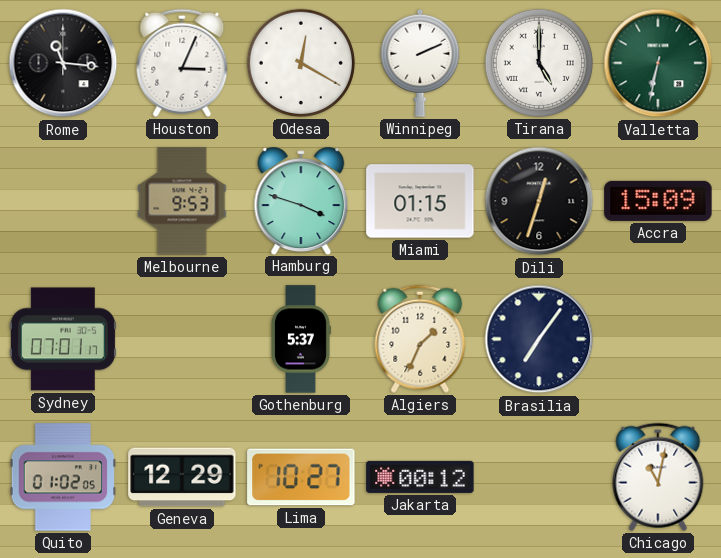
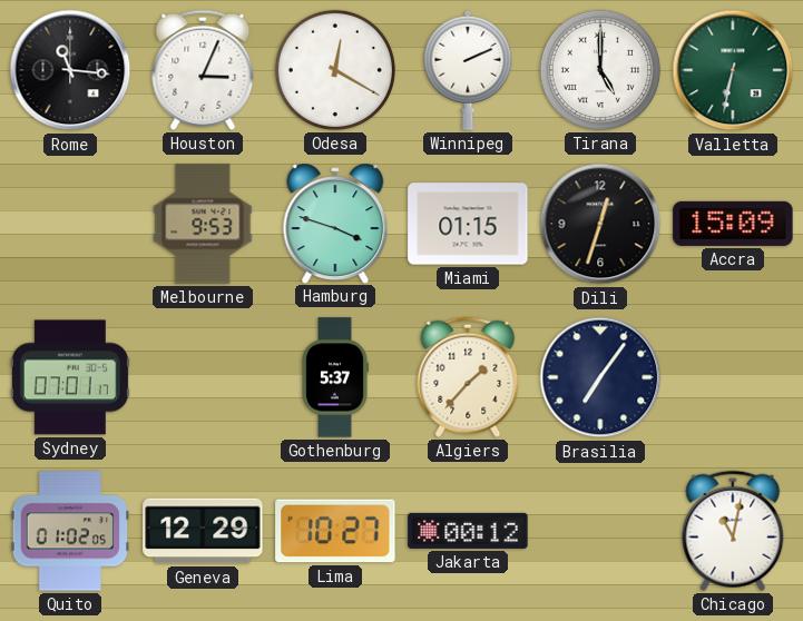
Algiers: 1:34 -> 1:37
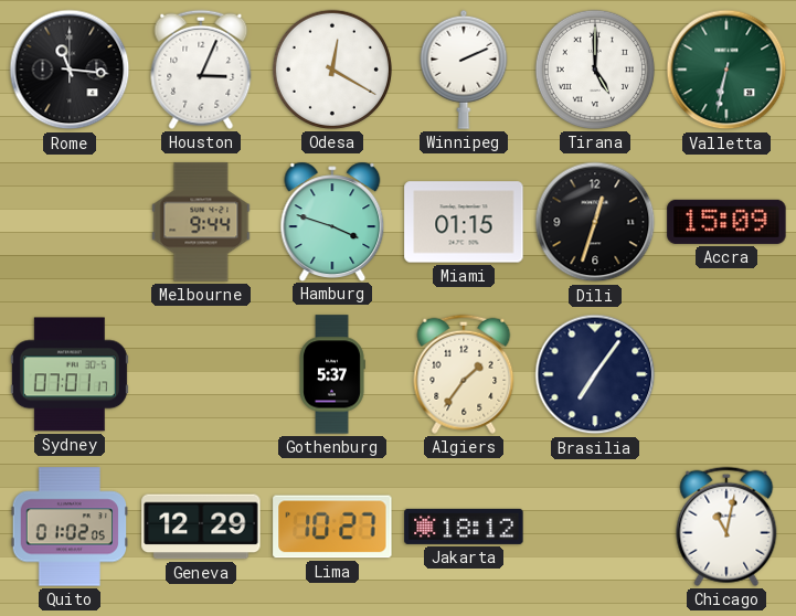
Melbourne: 9:53 -> 9:44
Algiers: 1:37 -> 1:36
Jakarta: 00:12 -> 18:12
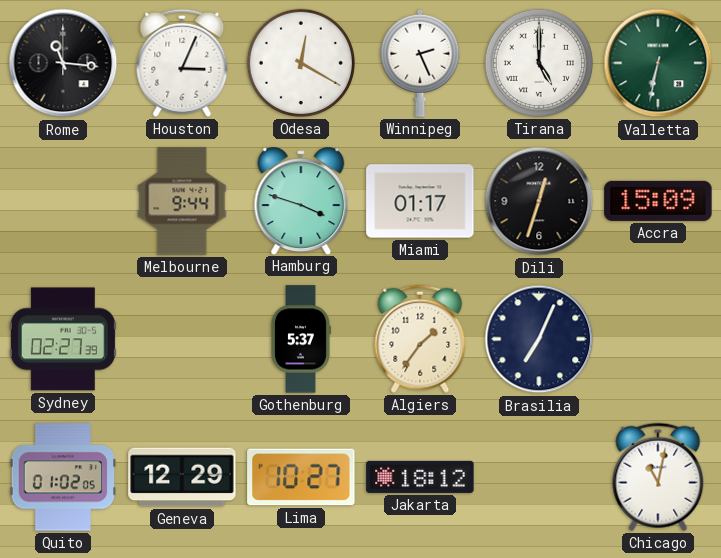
Winnipeg: 2:11 -> 2:26
Miami: 01:15 -> 01:17
Sydney: 07:01 -> 02:27
Brasilia: 7:06 -> 7:04
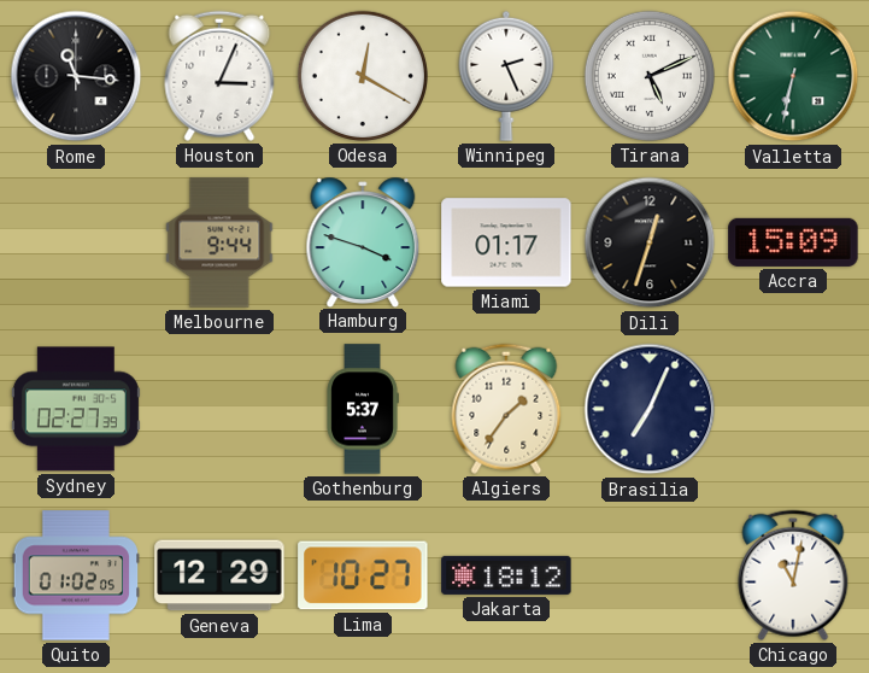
Tirana: 5:00 -> 5:11
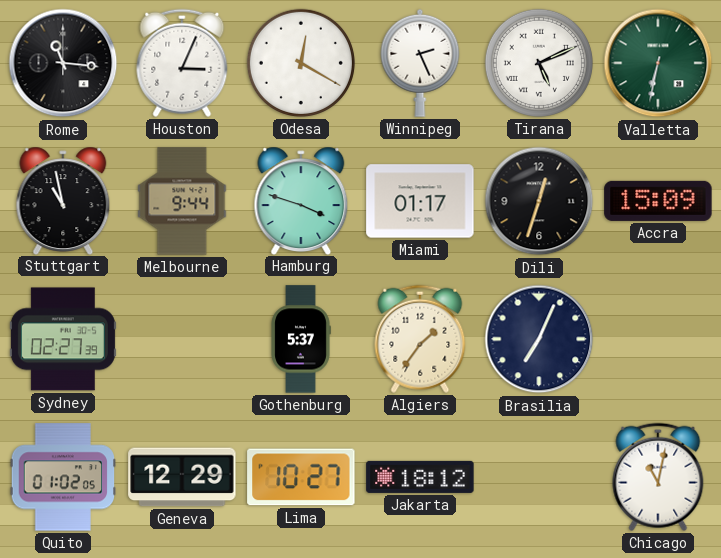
Stuttgart: none -> 10:58
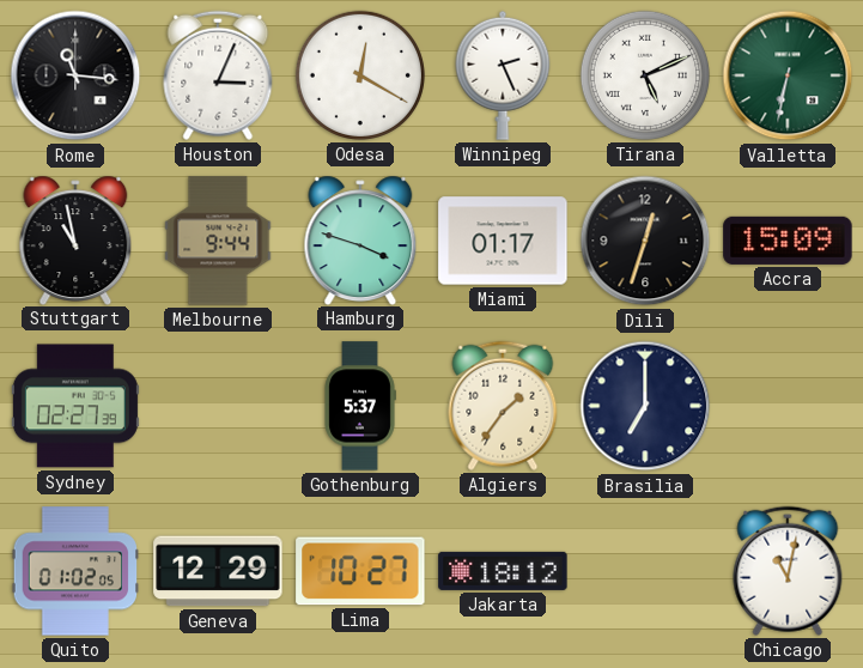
Brasilia: 7:04 -> 7:00
